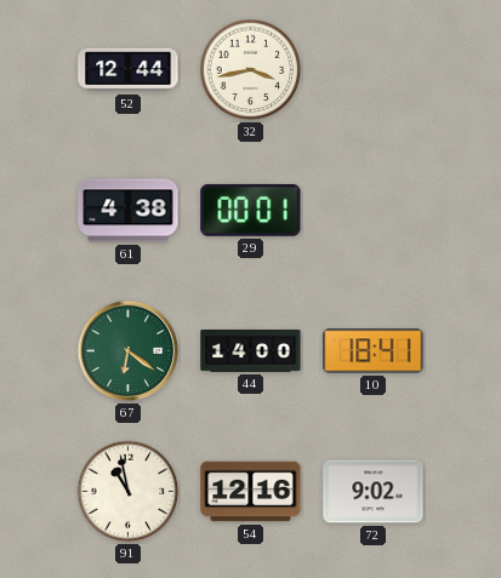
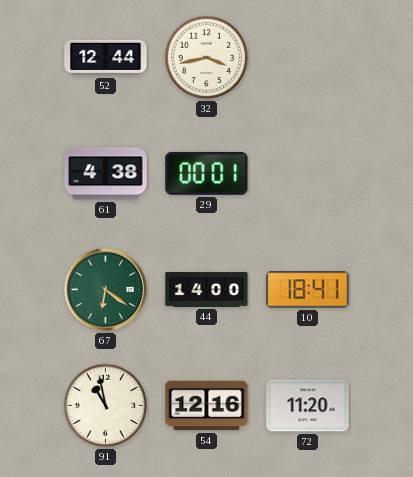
72: 9:02 -> 11:20
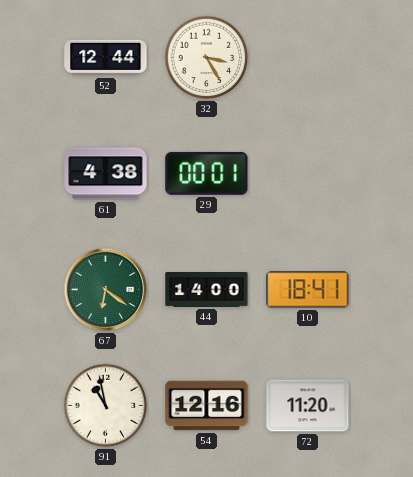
32: 3:43 -> 3:25
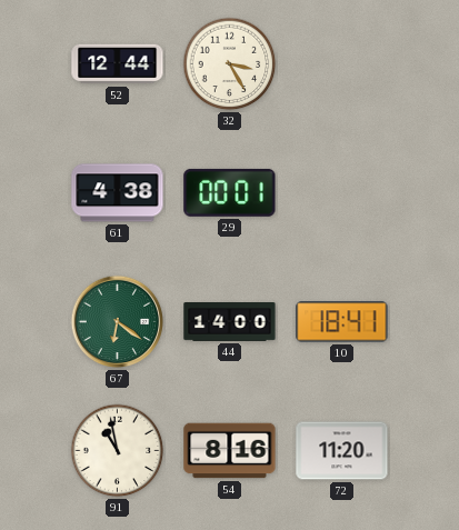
54: 12:16 -> 8:16
